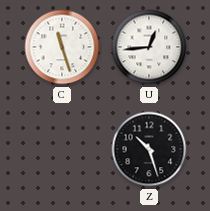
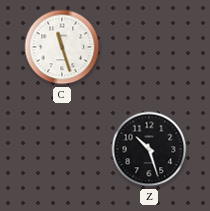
U: 12:44 -> none
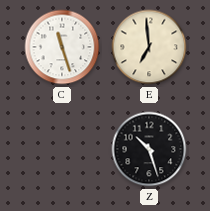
E: none -> 6:59
